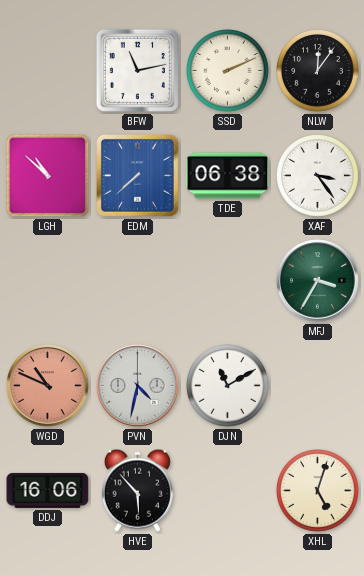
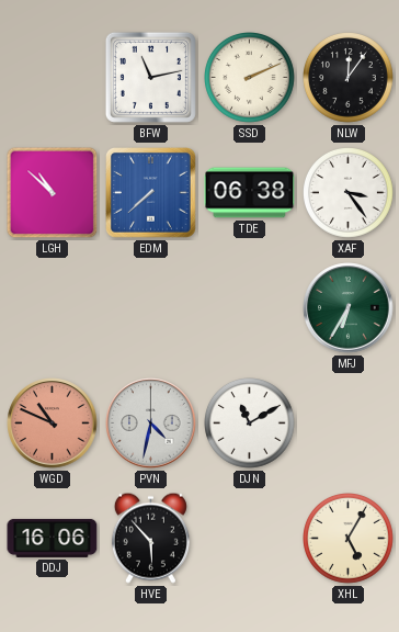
MFJ: 3:35 -> 6:35
XHL: 5:03 -> 5:05
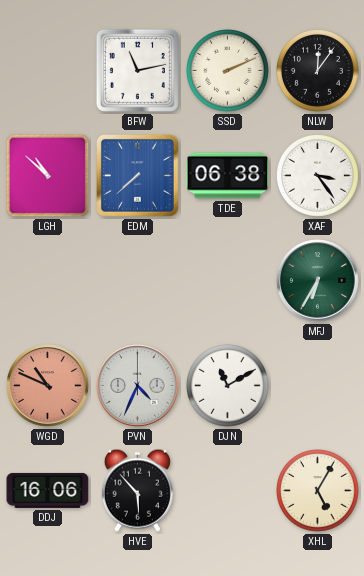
PVN: 4:32 -> 4:34
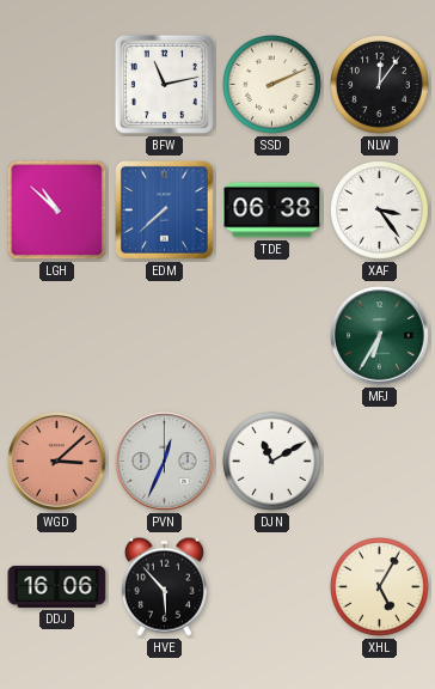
WGD: 10:49 -> 3:08
PVN: 4:34 -> 12:34
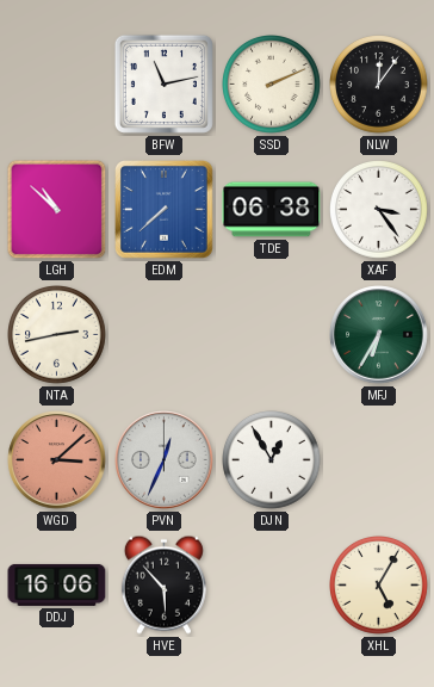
NTA: none -> 2:43
DJN: 11:10 -> 12:55
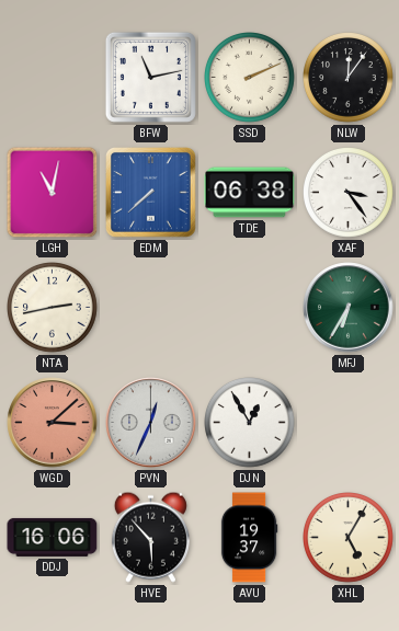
LGH: 10:52 -> 11:02
AVU: none -> 19:37
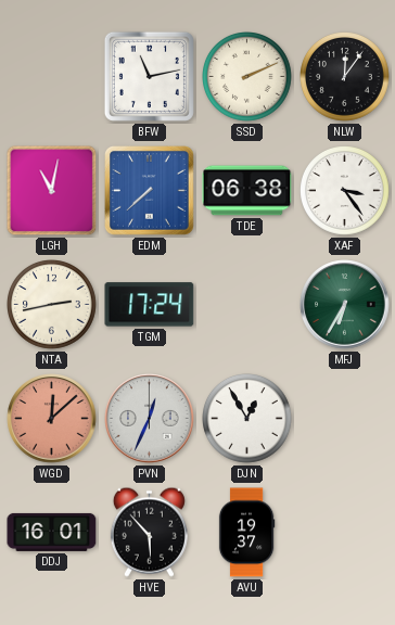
TGM: none -> 17:24
WGD: 3:08 -> 12:08
DDJ: 16:06 -> 16:01
XHL: 5:05 -> none
